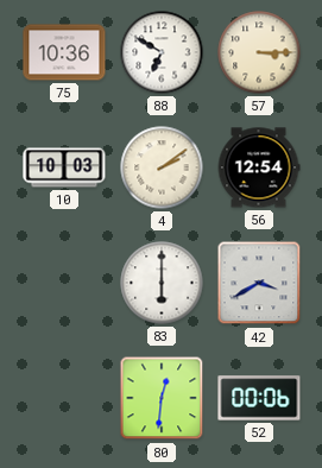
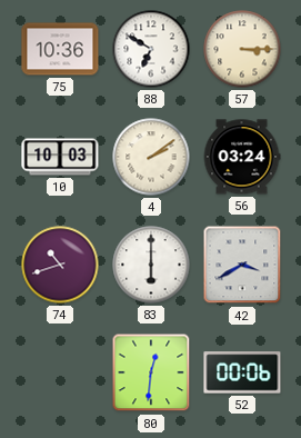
56: 12:54 -> 03:24
74: none -> 10:42
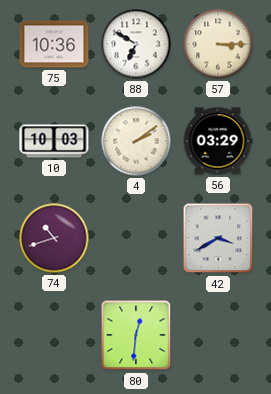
56: 03:24 -> 03:29
83: 6:00 -> none
52: 00:06 -> none
